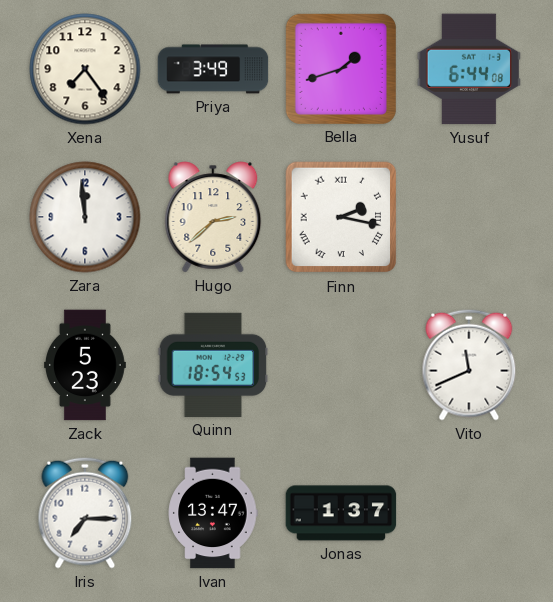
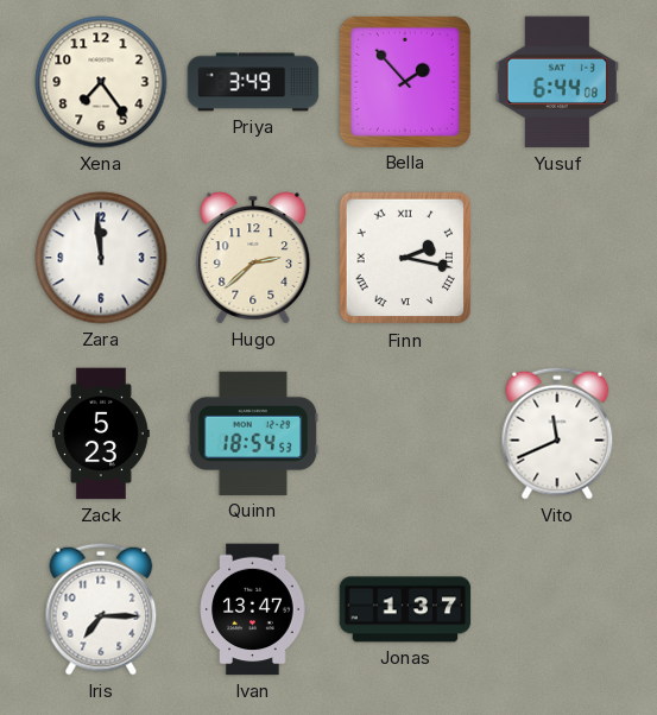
Bella: 1:42 -> 1:53
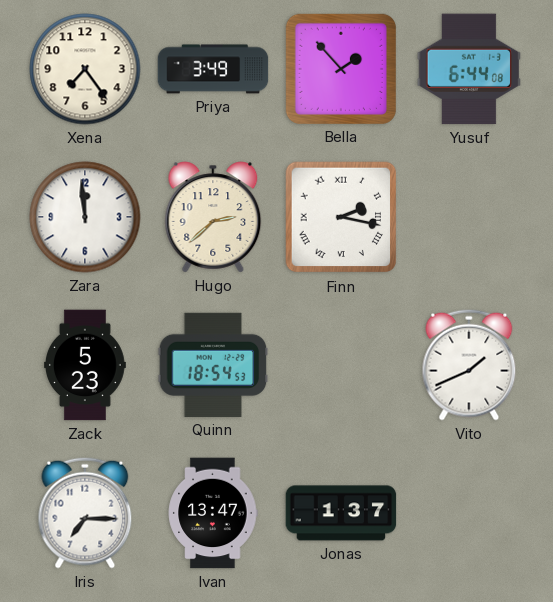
Vito: 11:41 -> 1:41
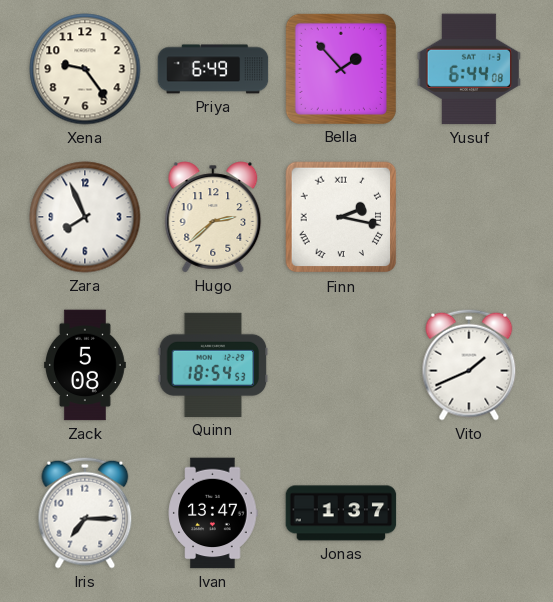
Xena: 7:24 -> 9:24
Priya: 3:49 -> 6:49
Zara: 11:59 -> 7:56
Zack: 5:23 -> 5:08
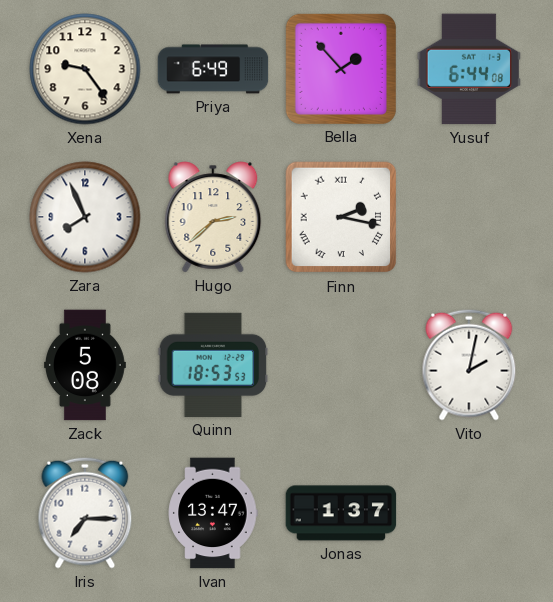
Quinn: 18:54 -> 18:53
Vito: 1:41 -> 2:02
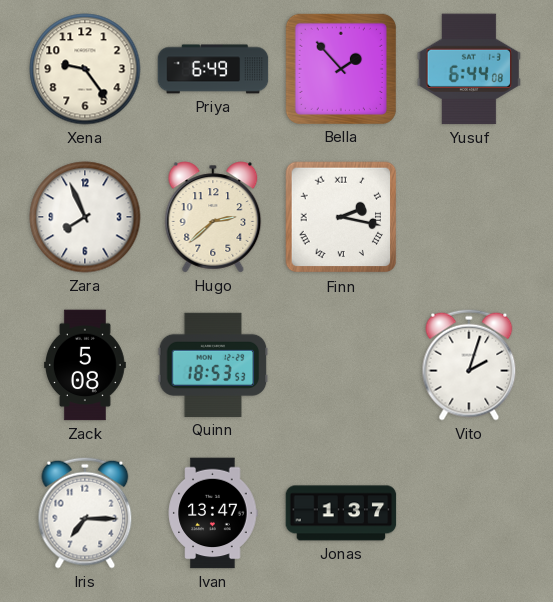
Vito: 2:02 -> 2:03
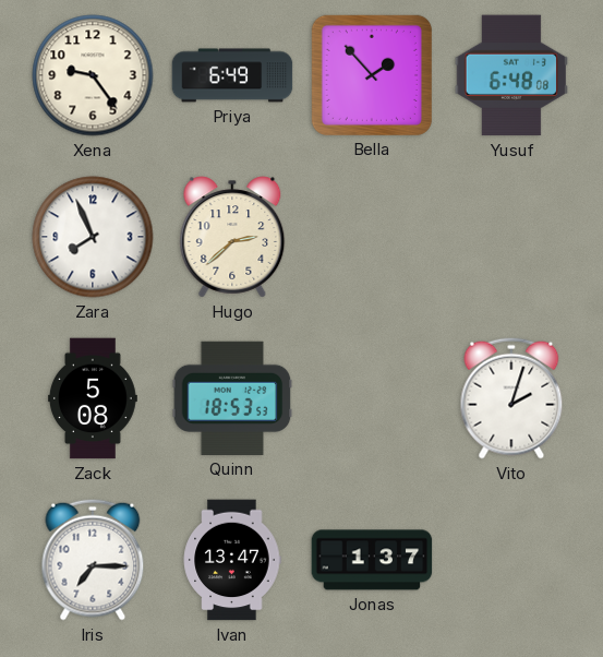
Yusuf: 6:44 -> 6:48
Finn: 2:17 -> none
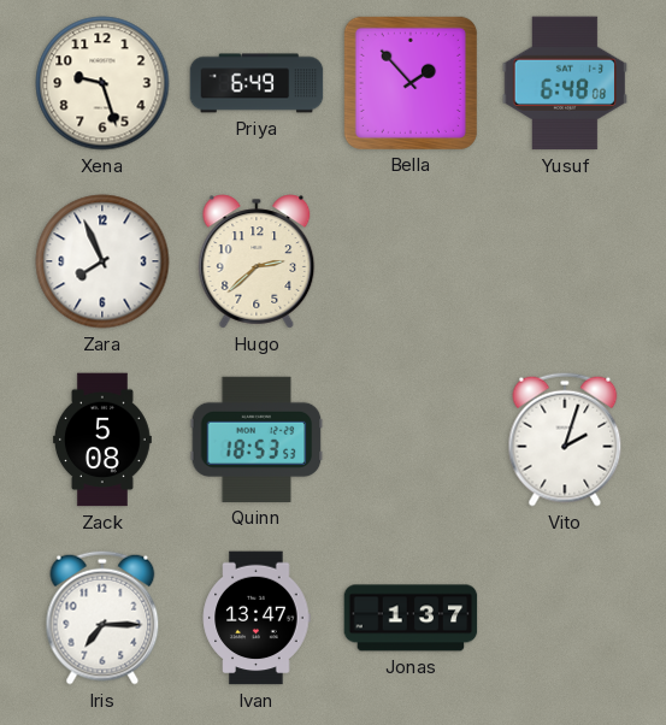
Xena: 9:24 -> 9:27
